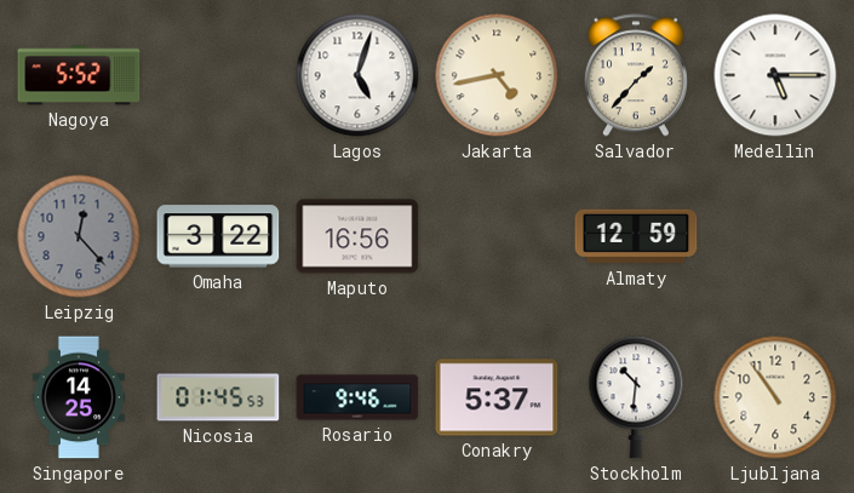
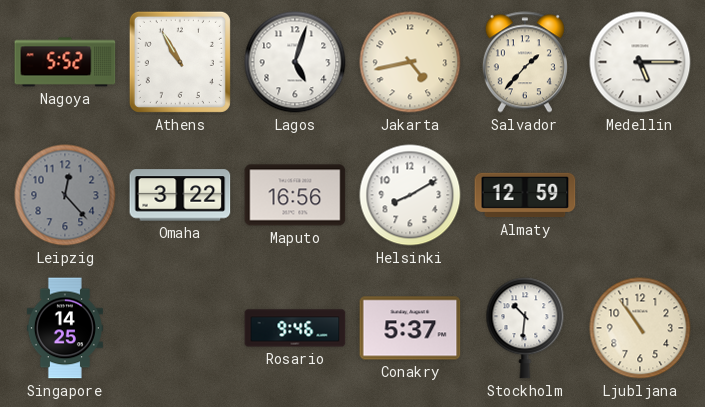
Athens: none -> 10:55
Helsinki: none -> 8:10
Nicosia: 01:45 -> none
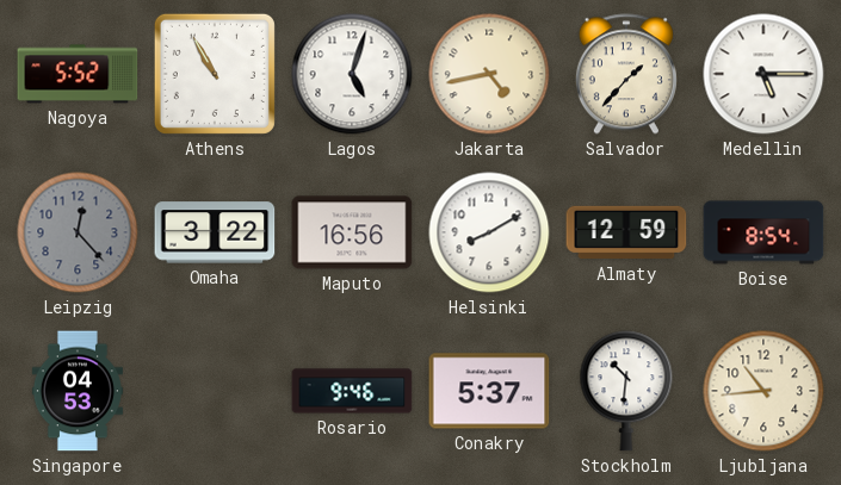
Boise: none -> 8:54
Singapore: 14:25 -> 04:53
Ljubljana: 10:54 -> 10:44
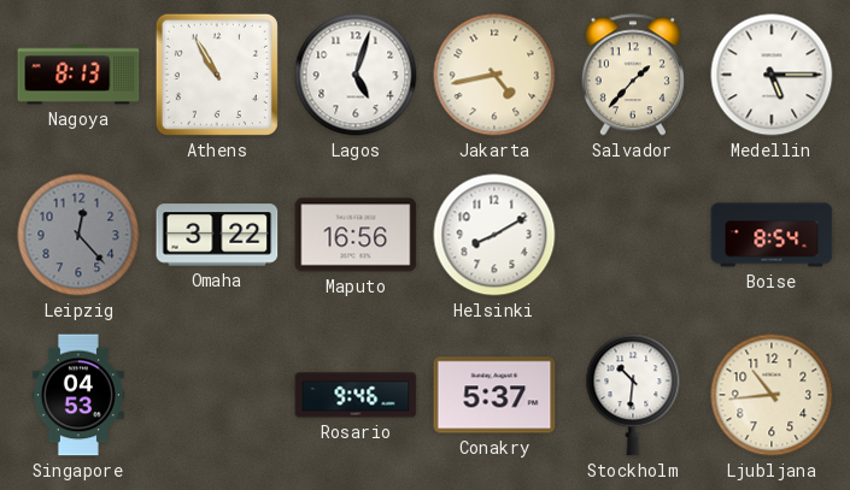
Nagoya: 5:52 -> 8:13
Almaty: 12:59 -> none
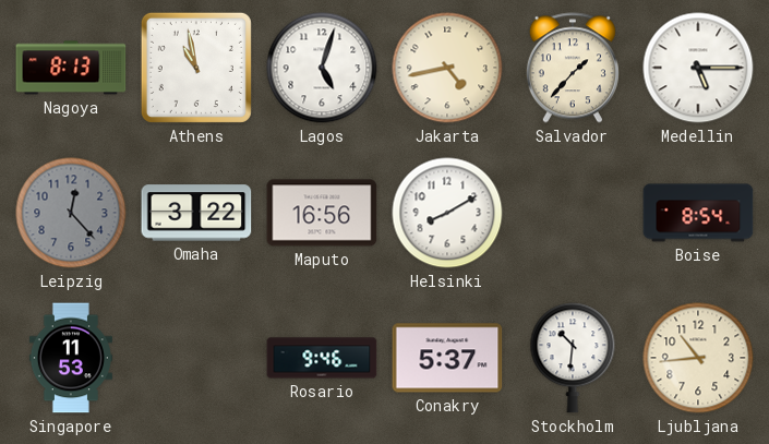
Athens: 10:55 -> 10:58
Singapore: 04:53 -> 11:53
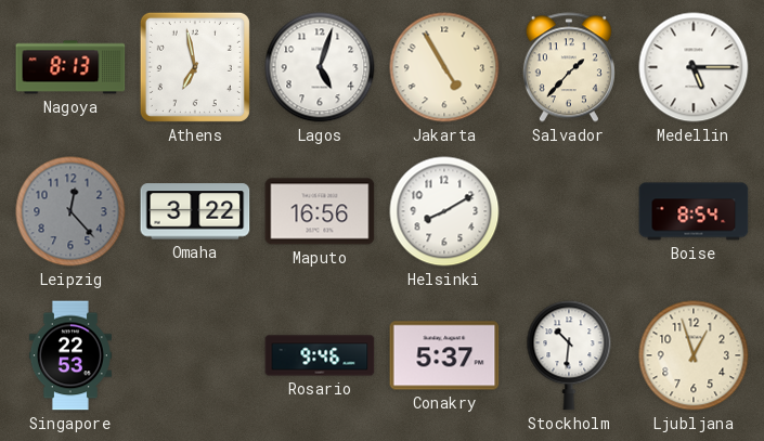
Athens: 10:58 -> 6:58
Jakarta: 4:43 -> 4:55
Singapore: 11:53 -> 22:53
Ljubljana: 10:44 -> 12:57
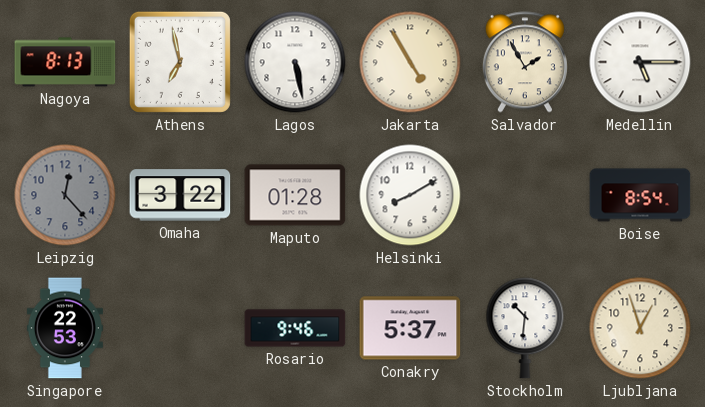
Lagos: 5:03 -> 5:28
Salvador: 1:37 -> 1:55
Maputo: 16:56 -> 01:28
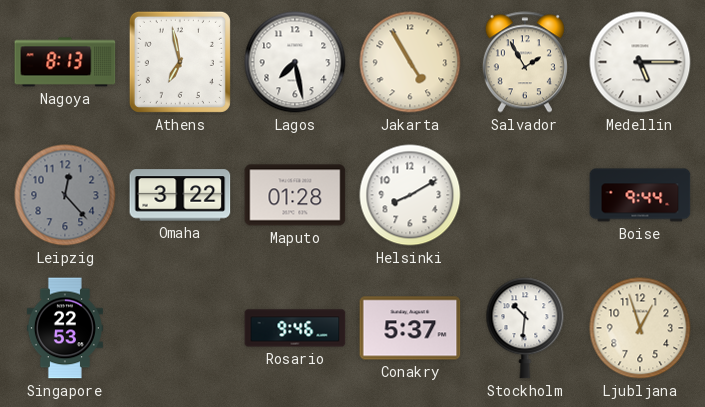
Lagos: 5:28 -> 7:28
Boise: 8:54 -> 9:44
